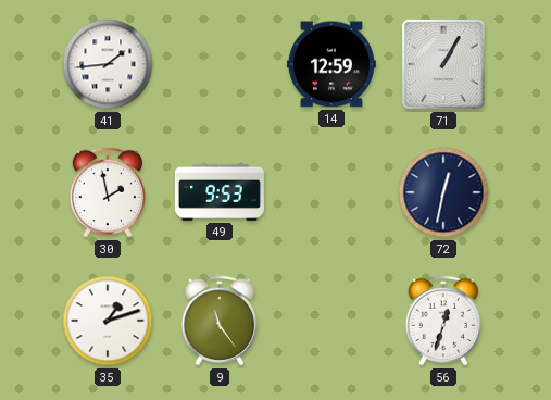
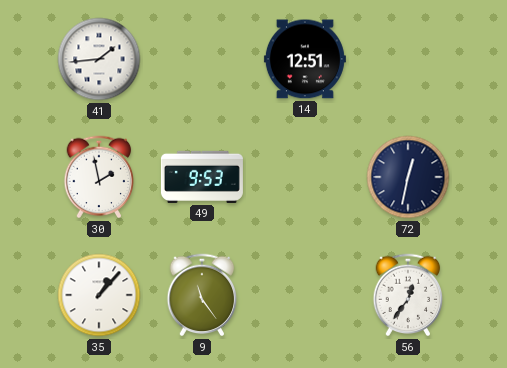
14: 12:59 -> 12:51
71: 1:05 -> none
35: 1:12 -> 1:07
56: 12:33 -> 12:36
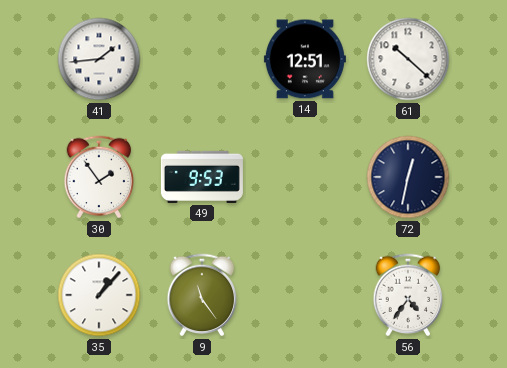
61: none -> 10:22
30: 1:58 -> 1:54
56: 12:36 -> 4:36
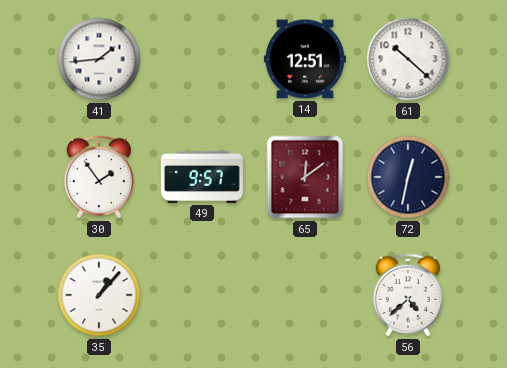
49: 9:53 -> 9:57
65: none -> 12:09
9: 11:24 -> none
56: 4:36 -> 4:38
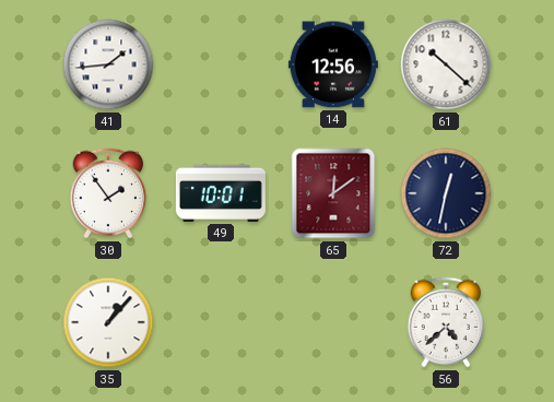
14: 12:51 -> 12:56
49: 9:57 -> 10:01
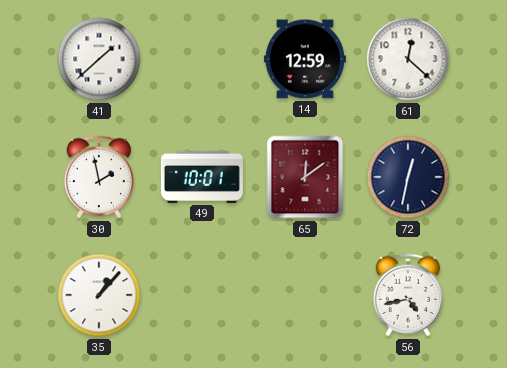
41: 1:44 -> 1:38
14: 12:56 -> 12:59
61: 10:22 -> 12:22
30: 1:54 -> 1:58
56: 4:38 -> 4:43
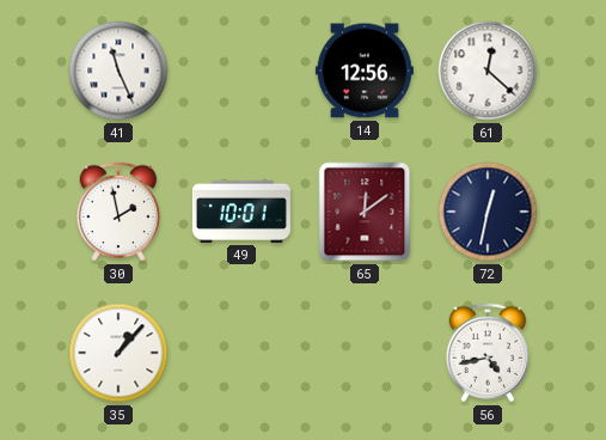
41: 1:38 -> 11:26
14: 12:59 -> 12:56
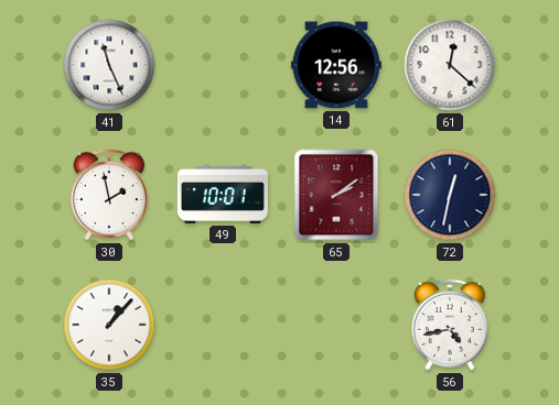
65: 12:09 -> 2:09
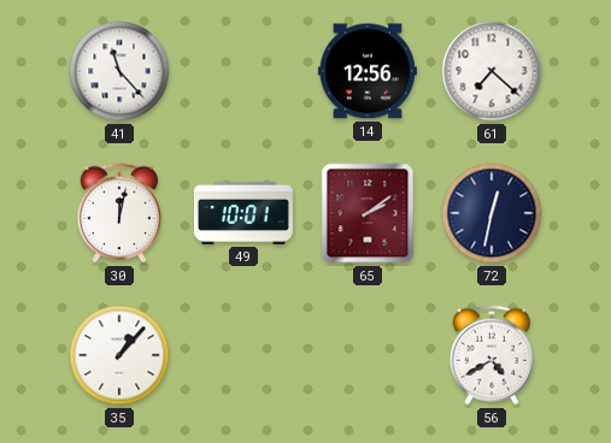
41: 11:26 -> 11:23
61: 12:22 -> 7:22
30: 1:58 -> 12:02
56: 4:43 -> 4:40
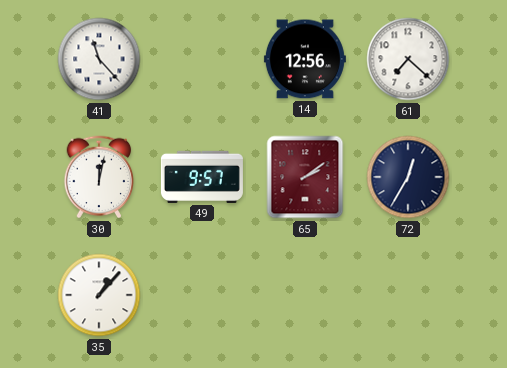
49: 10:01 -> 9:57
72: 12:32 -> 12:35
56: 4:40 -> none
